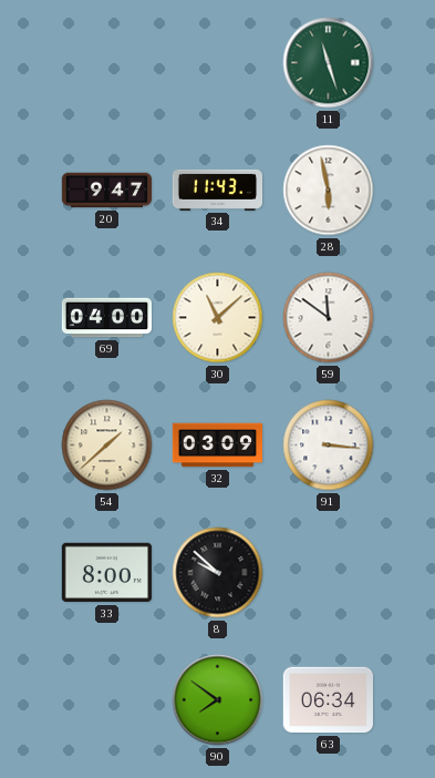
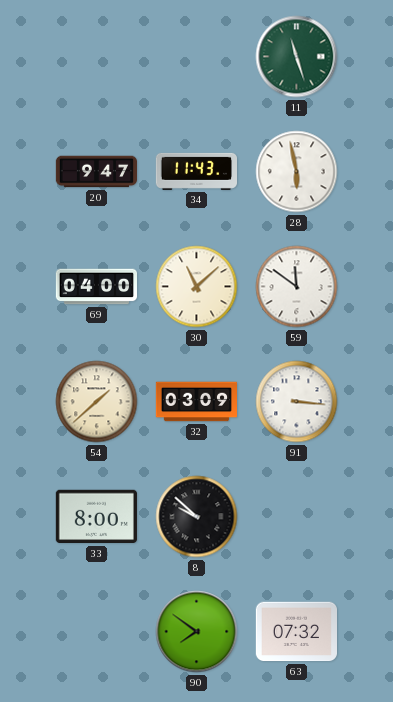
63: 06:34 -> 07:32
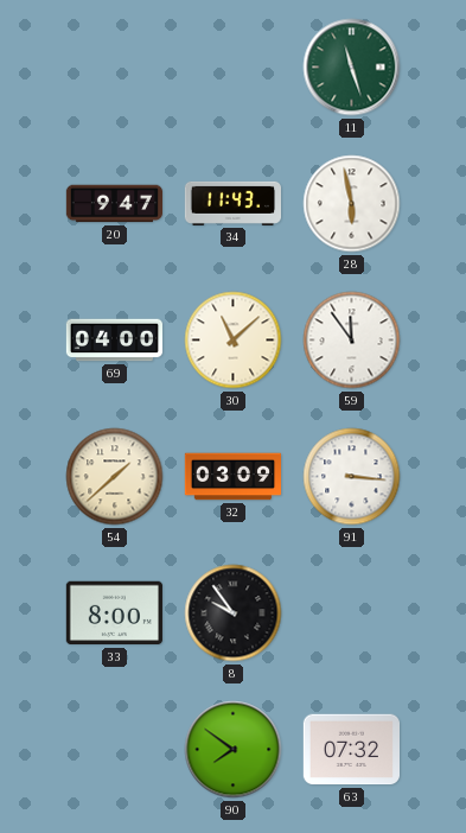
59: 11:51 -> 11:54
8: 9:52 -> 9:54
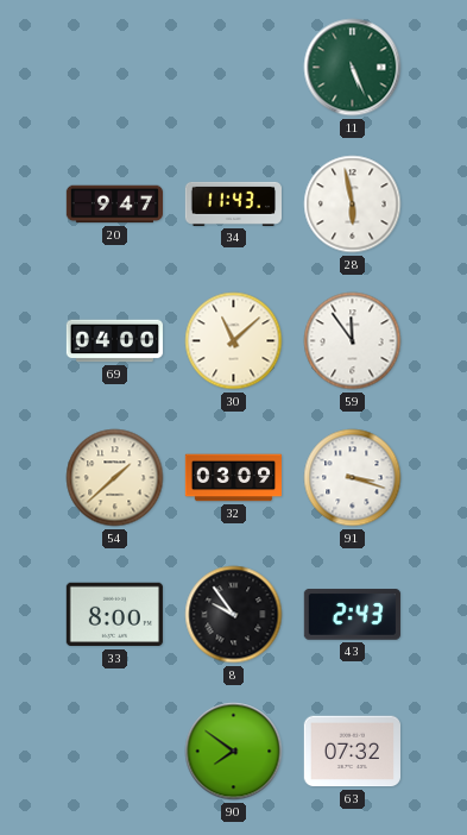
11: 11:27 -> 5:26
91: 3:16 -> 3:18
43: none -> 2:43
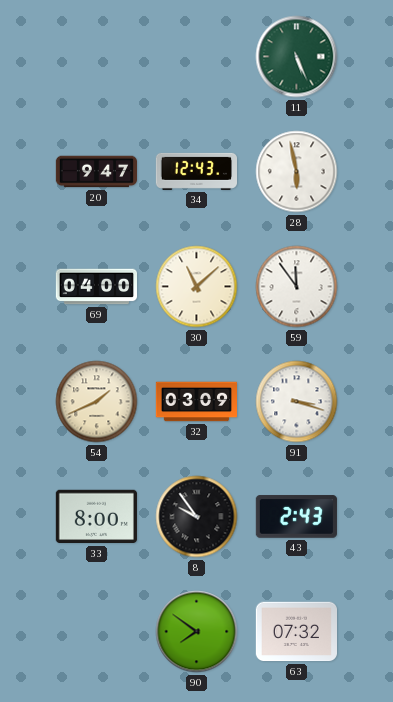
34: 11:43 -> 12:43
54: 1:38 -> 1:41
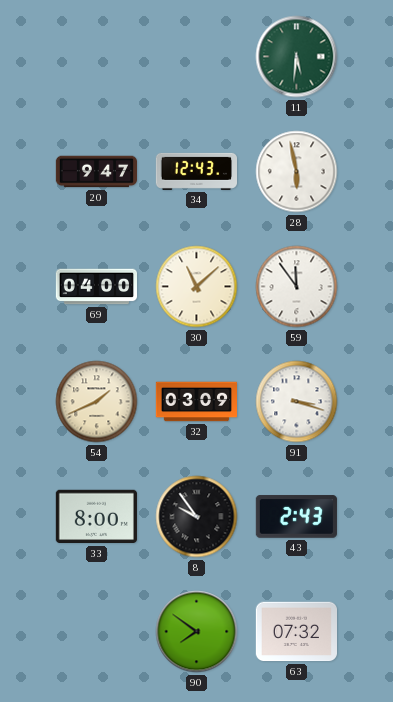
11: 5:26 -> 5:31
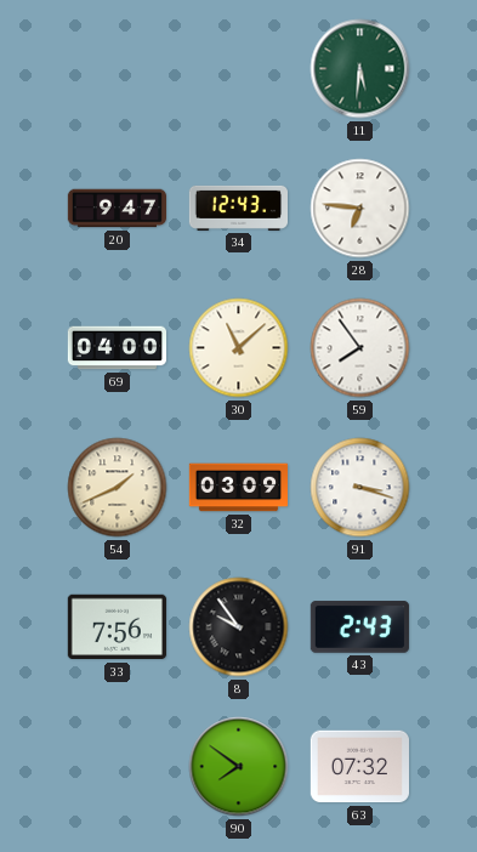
28: 5:58 -> 6:46
59: 11:54 -> 7:54
33: 8:00 -> 7:56
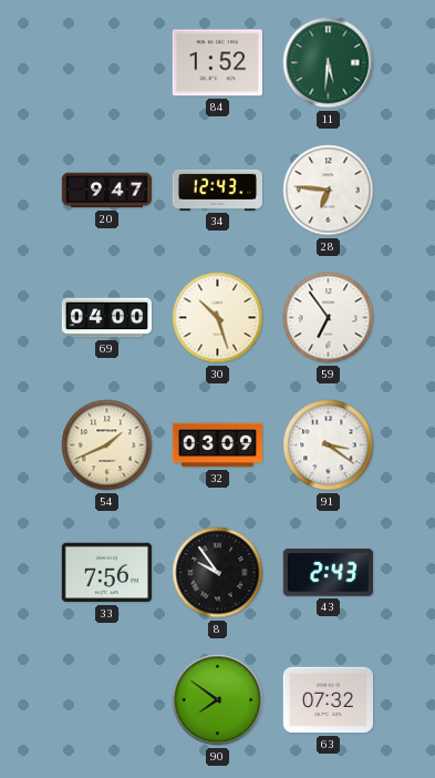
84: none -> 1:52
30: 11:08 -> 10:27
59: 7:54 -> 6:54
91: 3:18 -> 3:21
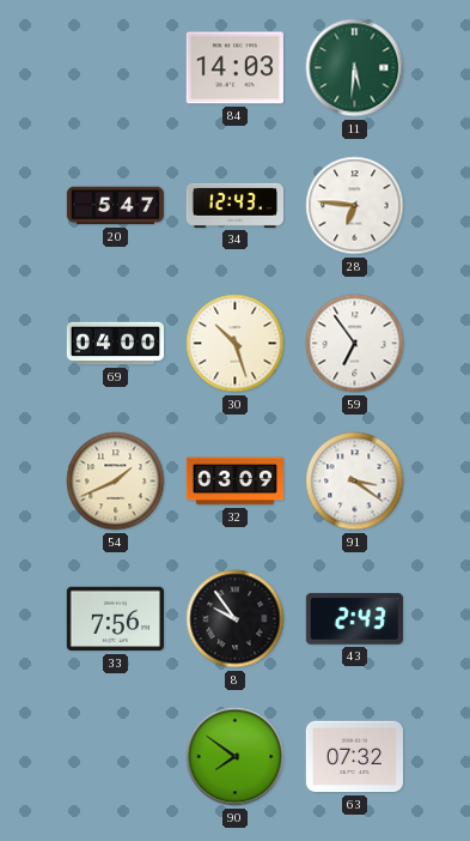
84: 1:52 -> 14:03
20: 9:47 -> 5:47
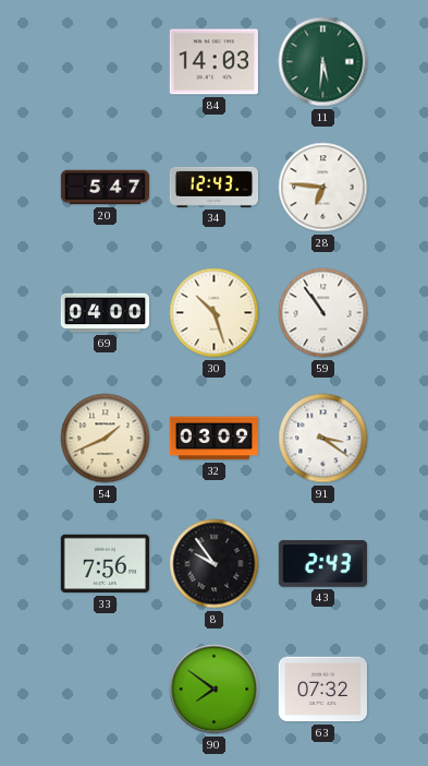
59: 6:54 -> 10:54
